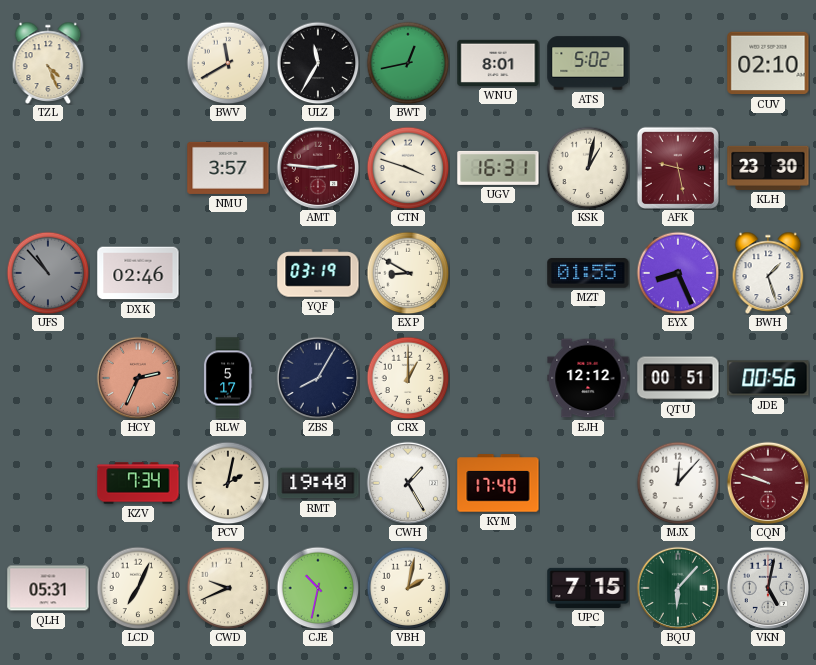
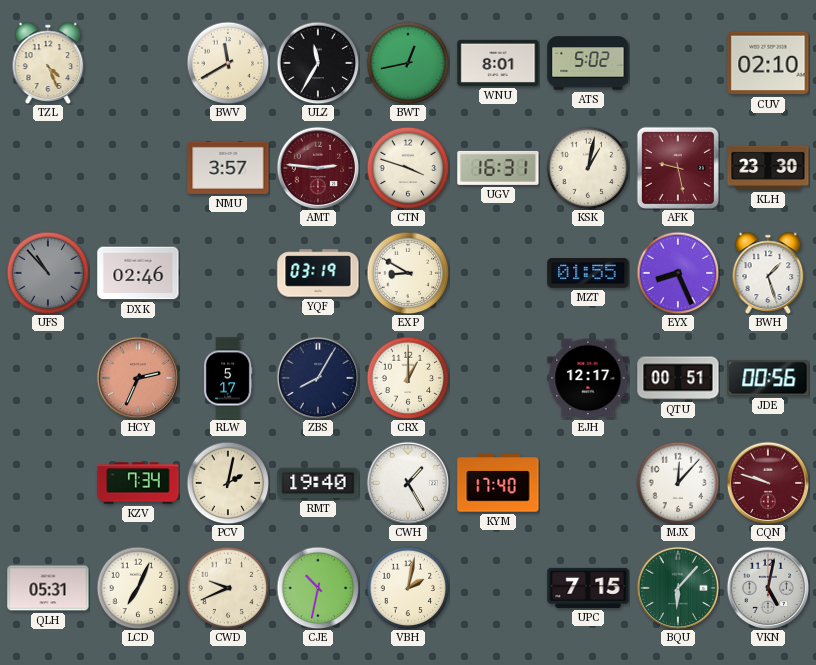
EJH: 12:12 -> 12:17
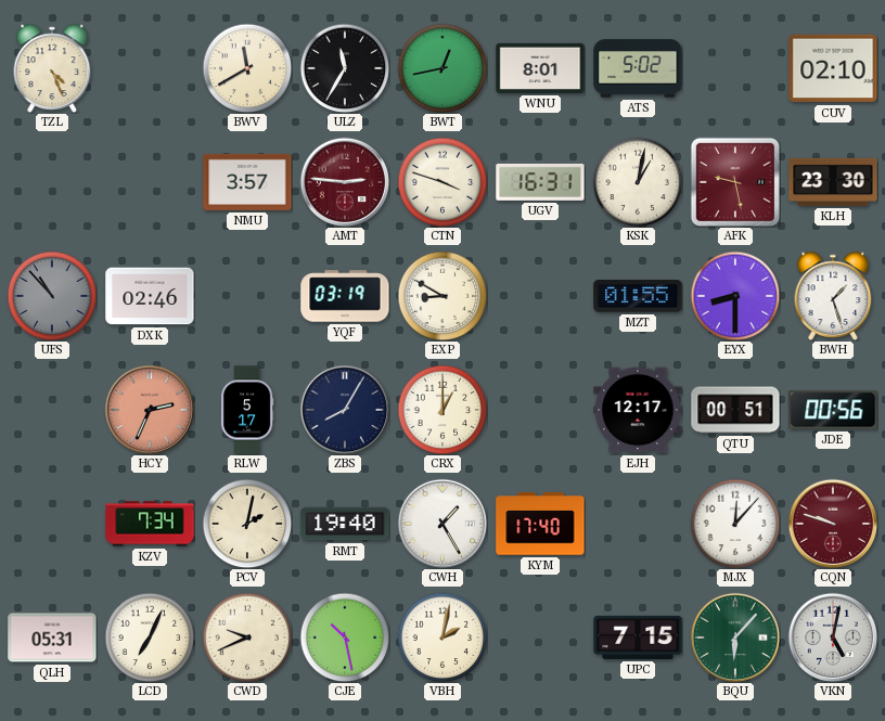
EYX: 8:26 -> 8:30
CJE: 10:32 -> 10:28
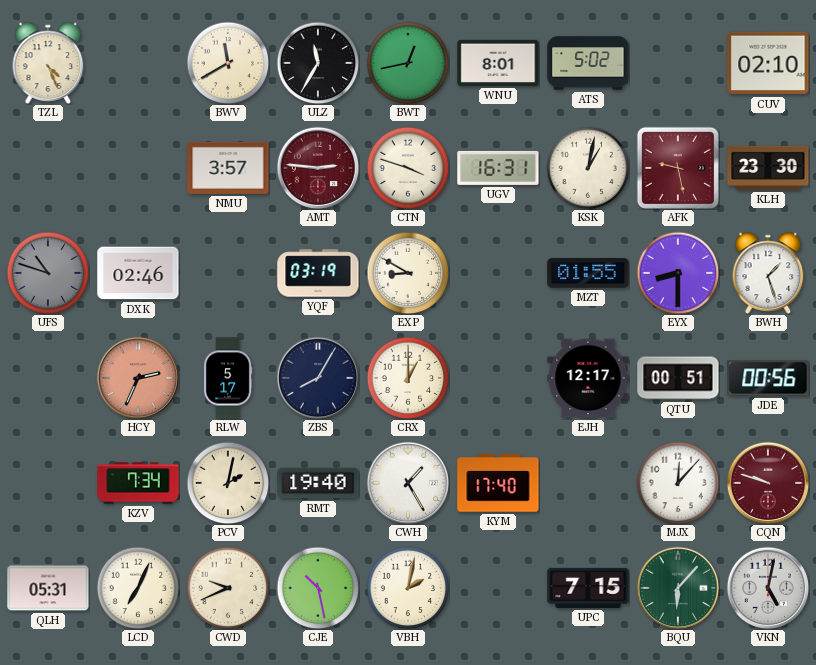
UFS: 10:53 -> 10:48
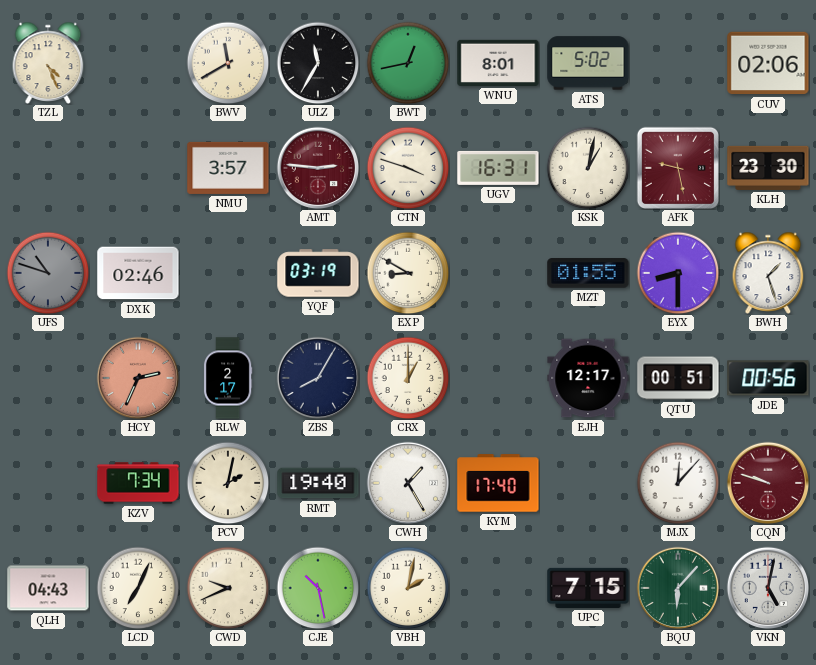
CUV: 02:10 -> 02:06
RLW: 5:17 -> 2:17
QLH: 05:31 -> 04:43
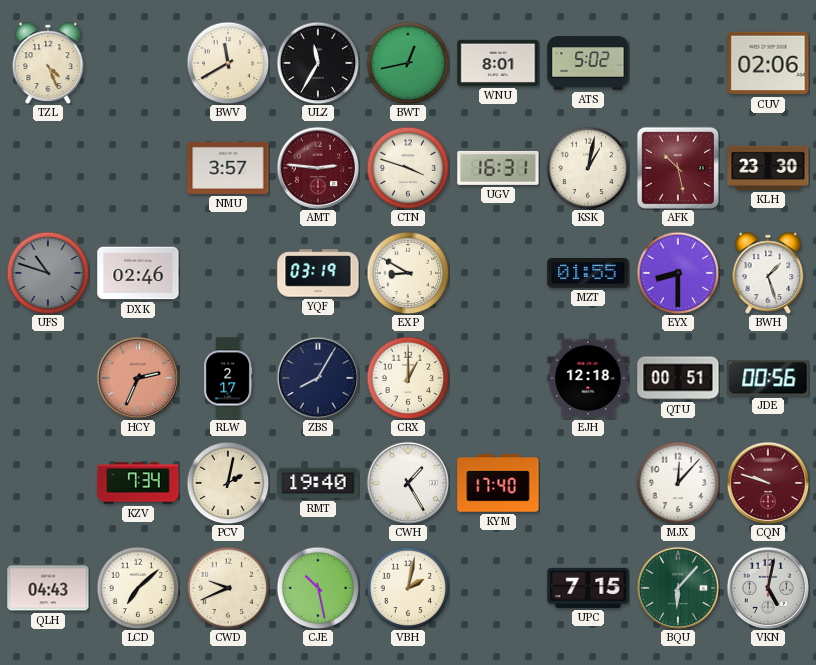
AFK: 9:28 -> 10:28
EJH: 12:17 -> 12:18
LCD: 7:04 -> 7:08
